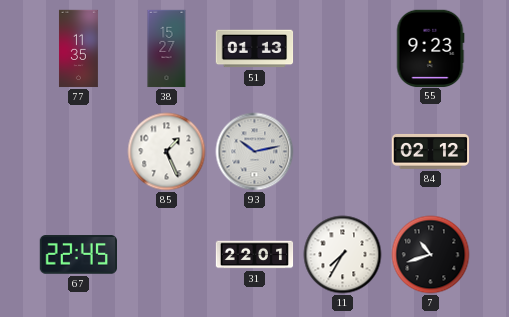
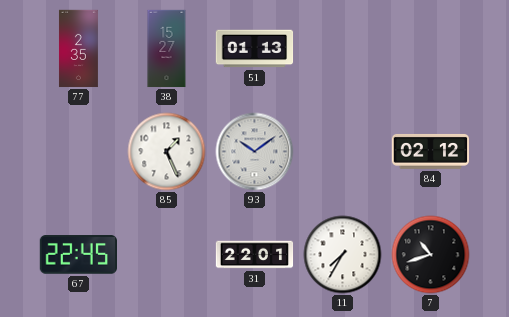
77: 11:35 -> 2:35
55: 9:23 -> none
93: 10:13 -> 10:09
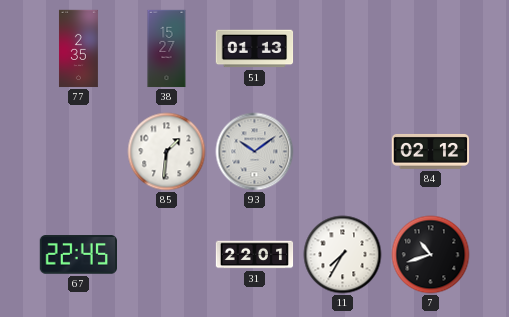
85: 1:26 -> 1:31
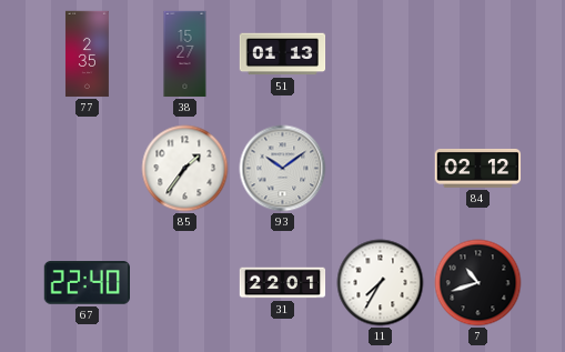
85: 1:31 -> 1:36
67: 22:45 -> 22:40
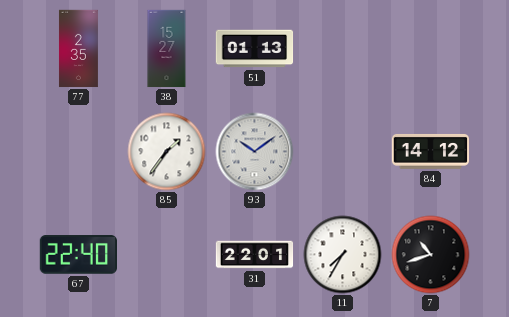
84: 02:12 -> 14:12
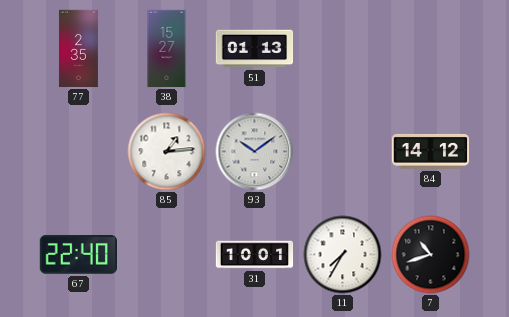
85: 1:36 -> 1:14
31: 22:01 -> 10:01
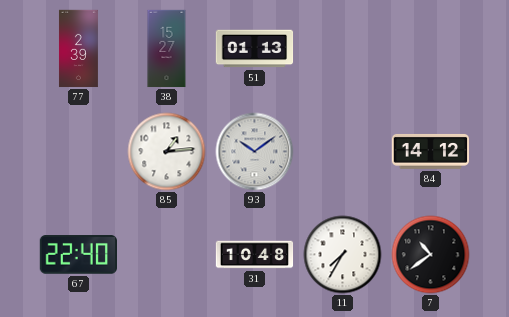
77: 2:35 -> 2:39
31: 10:01 -> 10:48
7: 10:42 -> 10:39
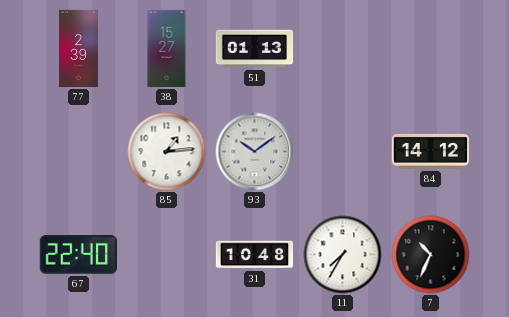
7: 10:39 -> 10:34
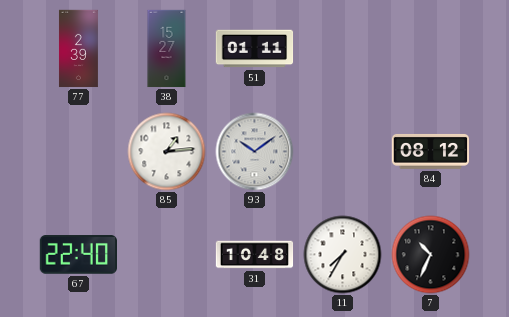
51: 01:13 -> 01:11
84: 14:12 -> 08:12
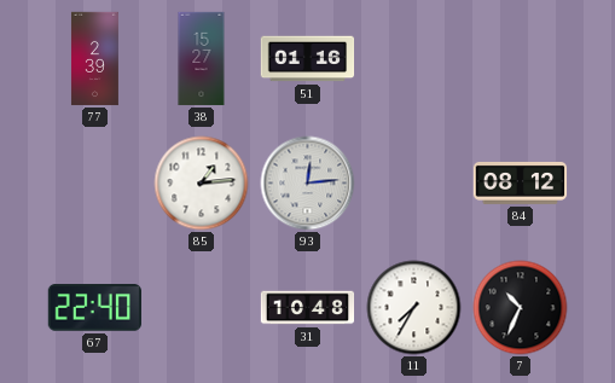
51: 01:11 -> 01:16
93: 10:09 -> 12:14
